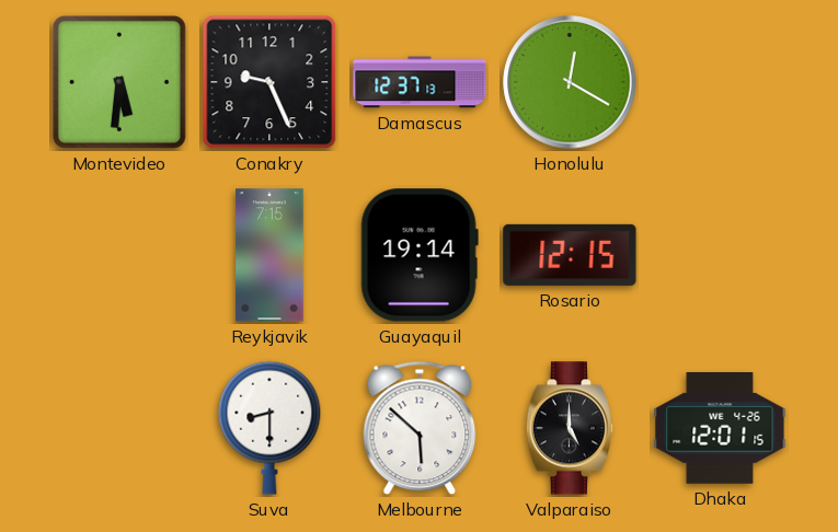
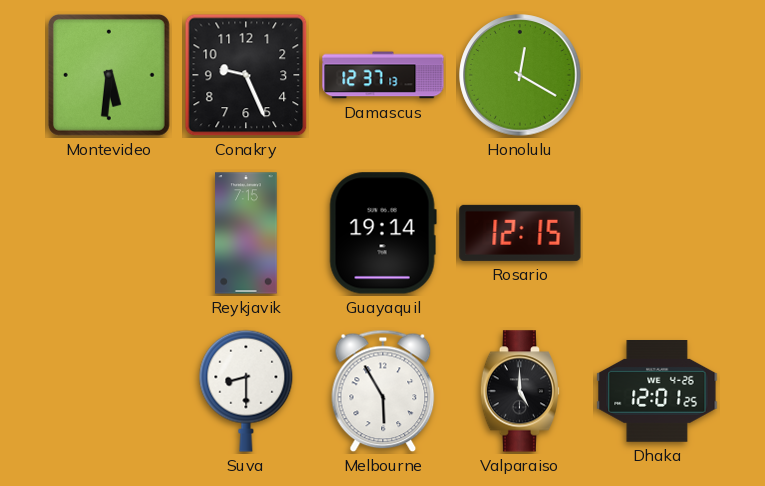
Melbourne: 5:52 -> 5:55
Dhaka: 12:01:15 -> 12:01:25
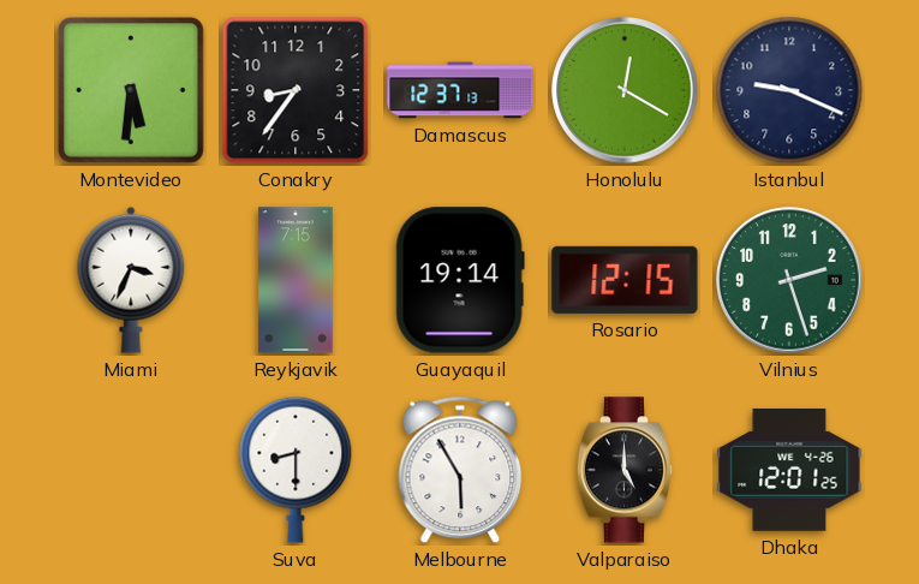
Conakry: 9:26 -> 8:36
Istanbul: none -> 9:19
Miami: none -> 3:34
Vilnius: none -> 2:27
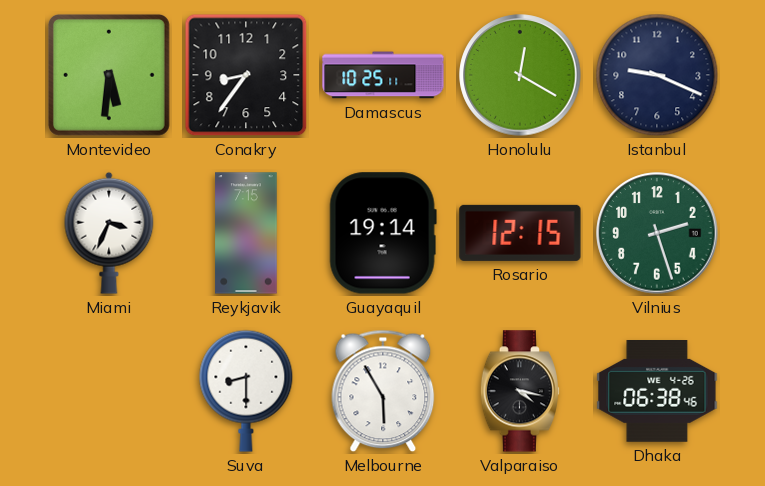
Damascus: 12:37 -> 10:25
Valparaiso: 5:00 -> 4:17
Dhaka: 12:01 -> 06:38
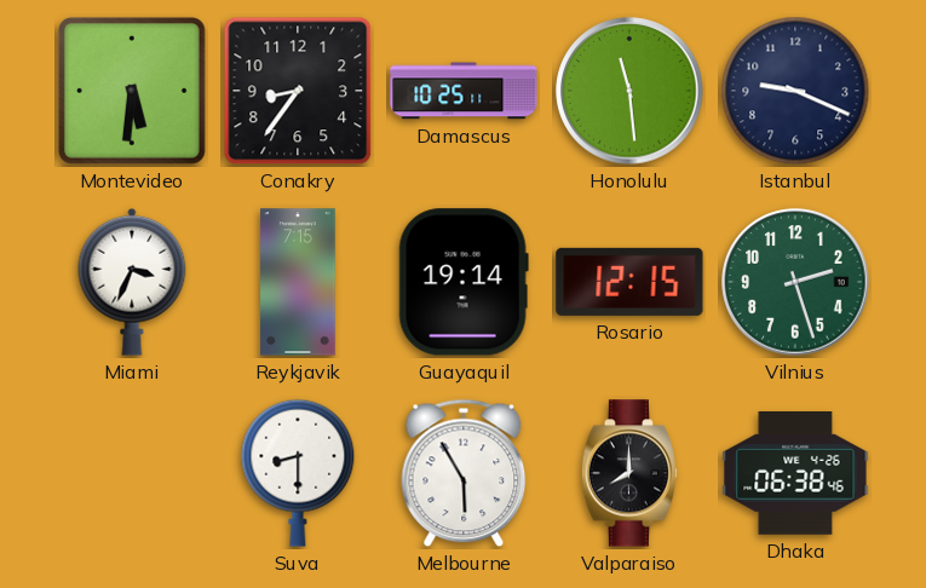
Honolulu: 12:20 -> 11:29
Valparaiso: 4:17 -> 8:00
